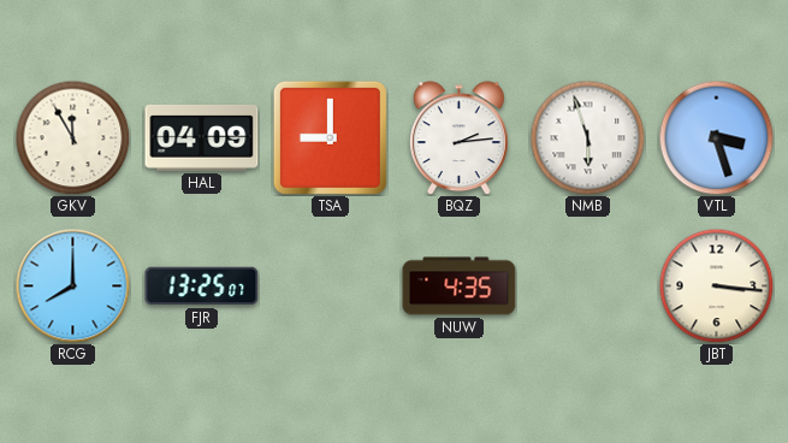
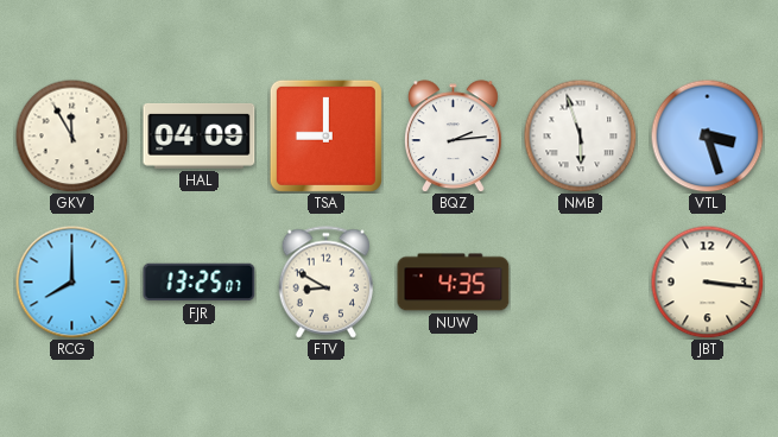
FTV: none -> 8:50
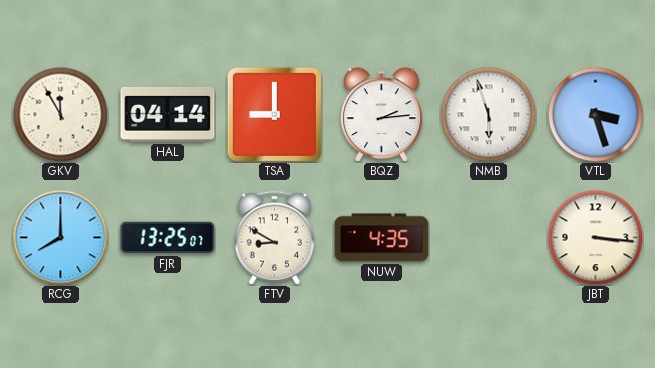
HAL: 04:09 -> 04:14
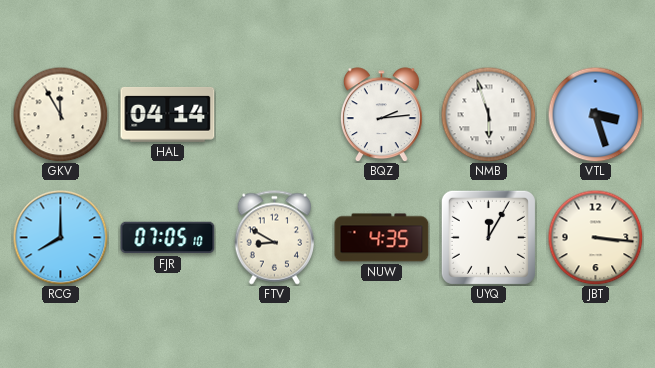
TSA: 9:00 -> none
FJR: 13:25 -> 07:05
UYQ: none -> 12:05
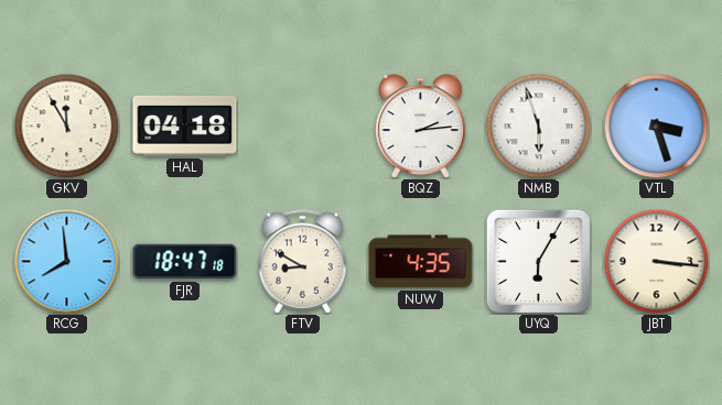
HAL: 04:14 -> 04:18
RCG: 8:00 -> 7:59
FJR: 07:05 -> 18:47
UYQ: 12:05 -> 6:05
